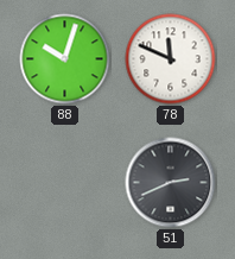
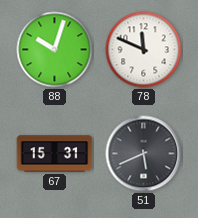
67: none -> 15:31
51: 2:41 -> 5:41
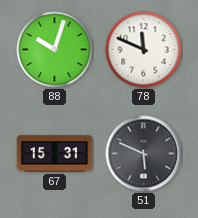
51: 5:41 -> 5:49
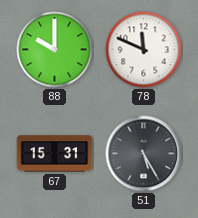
88: 10:03 -> 10:00
51: 5:49 -> 5:25
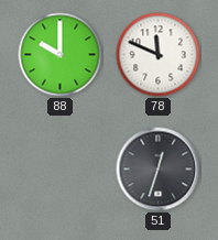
67: 15:31 -> none
51: 5:25 -> 12:33
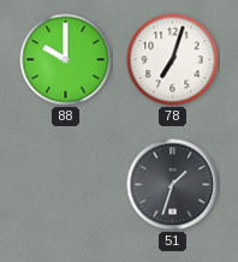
78: 11:49 -> 7:03
51: 12:33 -> 1:33
